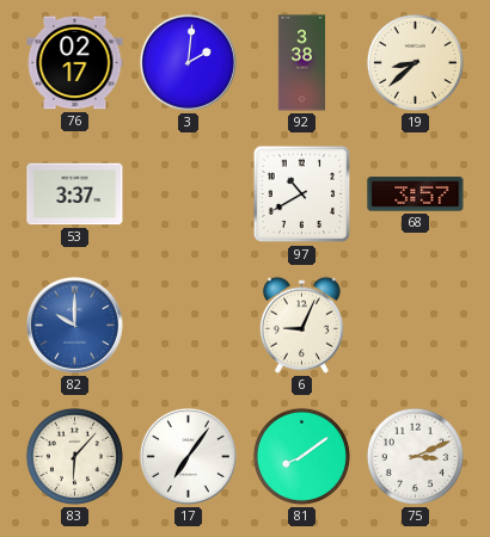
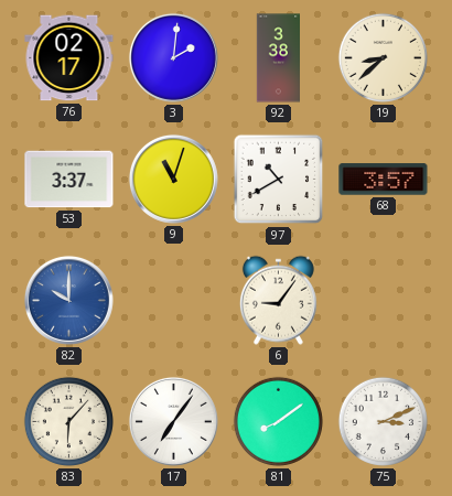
9: none -> 11:03
6: 9:04 -> 9:06
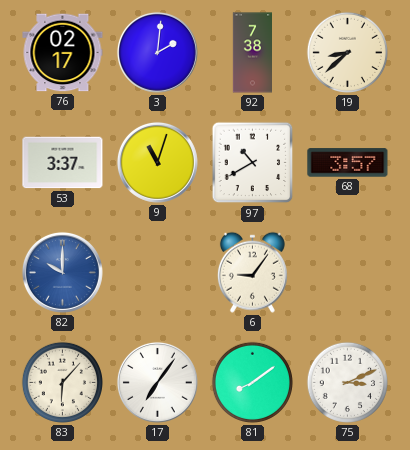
92: 3:38 -> 7:38
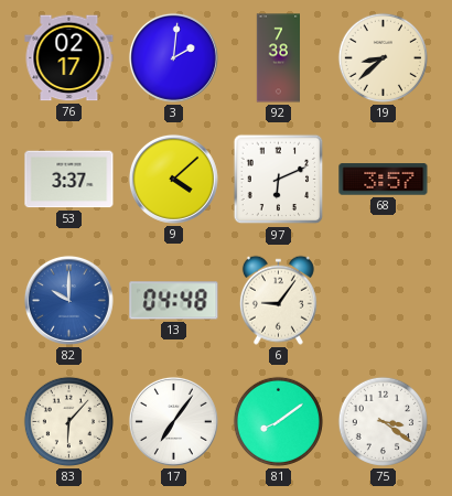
9: 11:03 -> 4:08
97: 10:40 -> 6:11
13: none -> 04:48
75: 3:11 -> 3:21
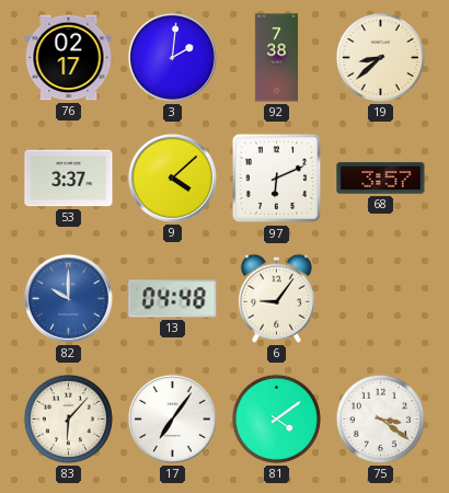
81: 8:09 -> 4:09
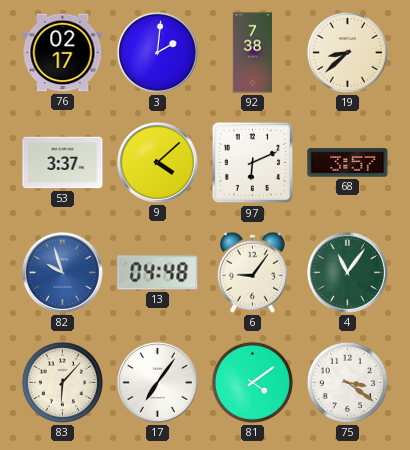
82: 10:00 -> 9:57
4: none -> 11:06
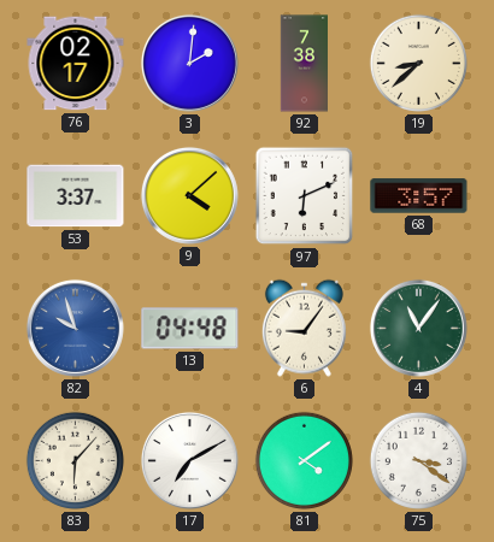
17: 7:06 -> 7:10
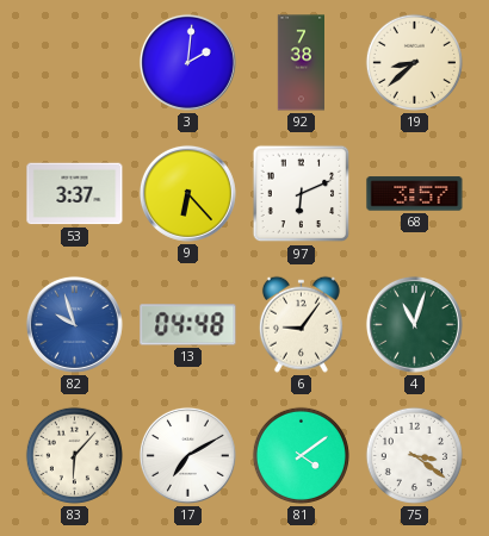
76: 02:17 -> none
9: 4:08 -> 6:23
4: 11:06 -> 11:03
